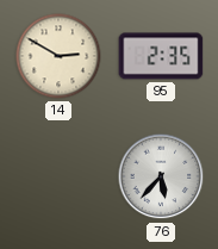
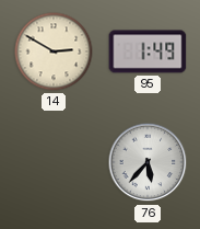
95: 2:35 -> 1:49
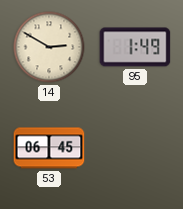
53: none -> 06:45
76: 5:37 -> none
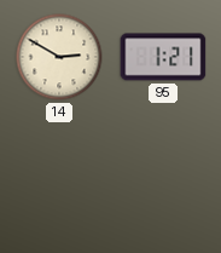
95: 1:49 -> 1:21
53: 06:45 -> none
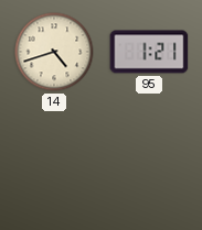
14: 2:50 -> 4:42
